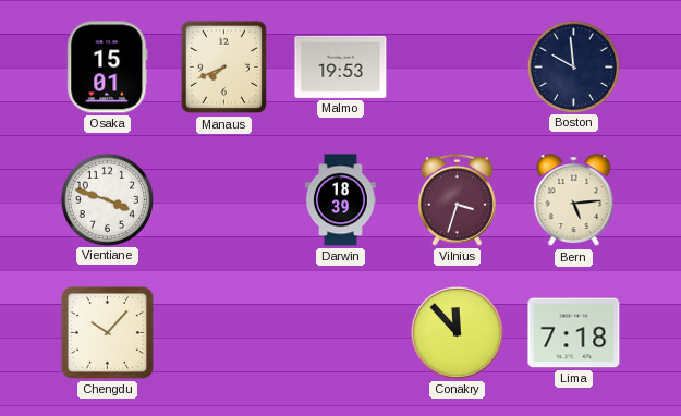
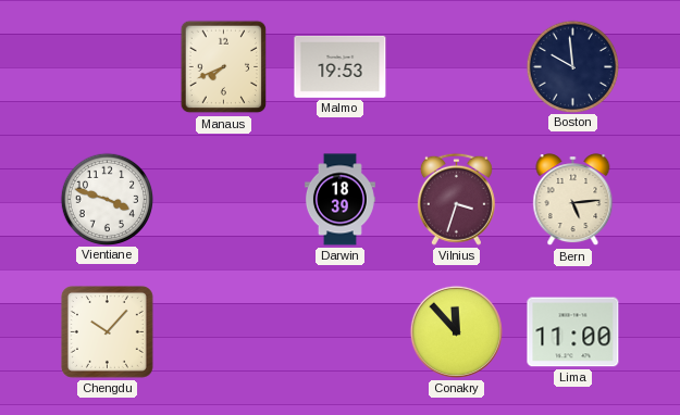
Osaka: 15:01 -> none
Lima: 7:18 -> 11:00
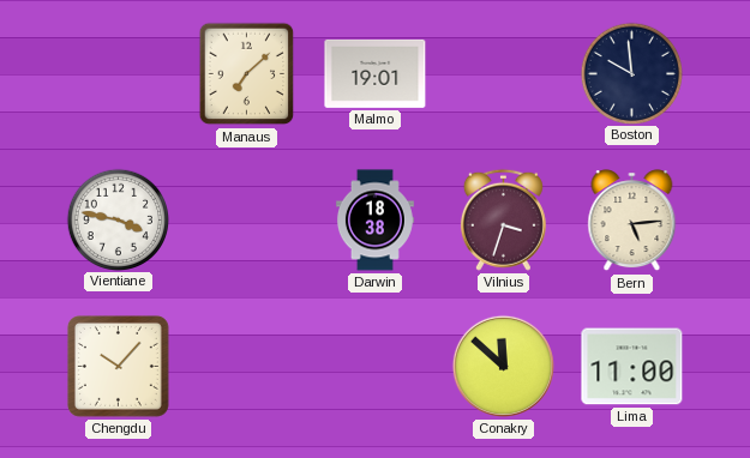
Manaus: 7:41 -> 7:08
Malmo: 19:53 -> 19:01
Vientiane: 3:48 -> 3:47
Darwin: 18:39 -> 18:38
Conakry: 11:53 -> 11:52
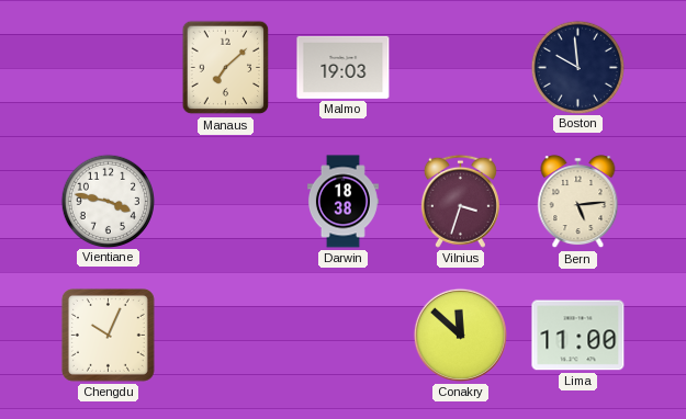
Malmo: 19:01 -> 19:03
Chengdu: 10:07 -> 10:04
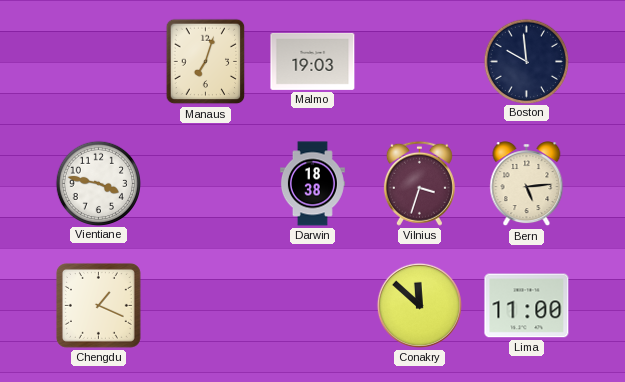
Manaus: 7:08 -> 7:03
Chengdu: 10:04 -> 1:19
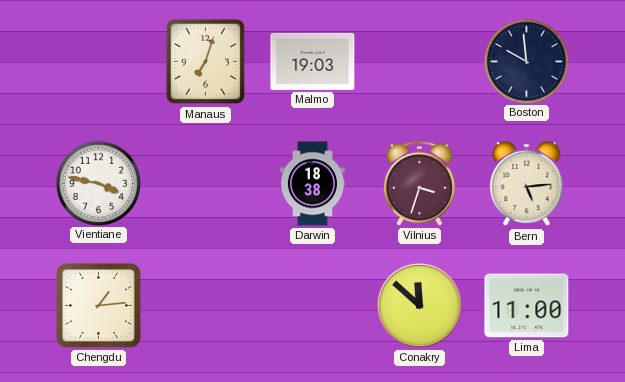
Chengdu: 1:19 -> 1:14
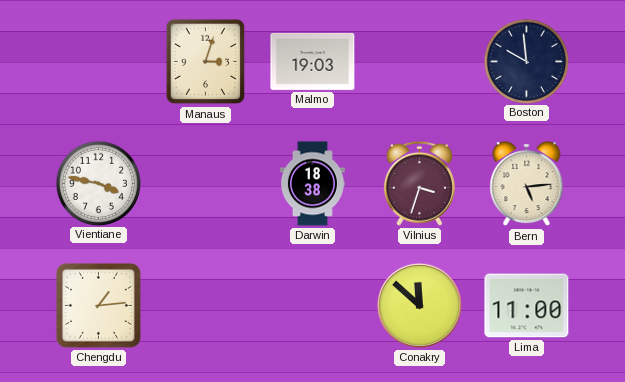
Manaus: 7:03 -> 3:03
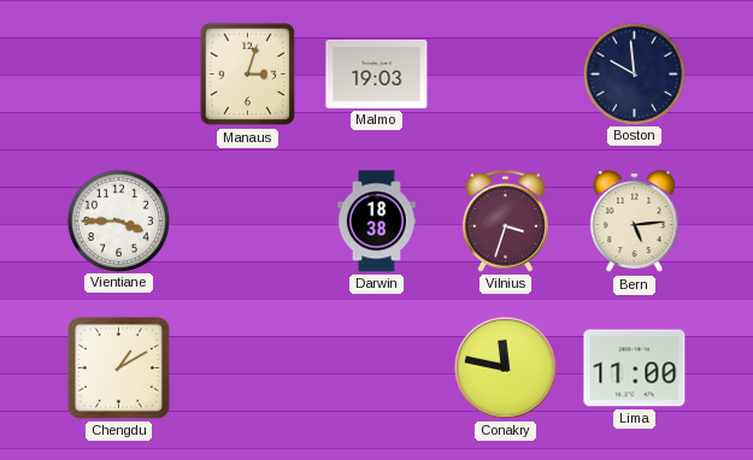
Vientiane: 3:47 -> 3:45
Chengdu: 1:14 -> 1:10
Conakry: 11:52 -> 11:47
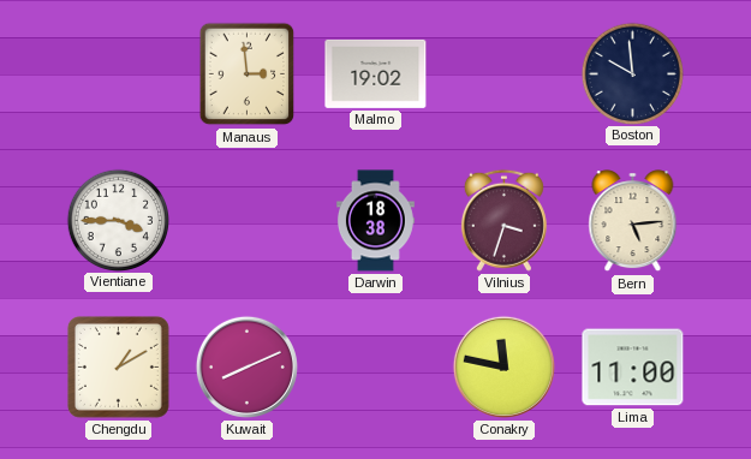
Manaus: 3:03 -> 2:59
Malmo: 19:03 -> 19:02
Kuwait: none -> 8:11
